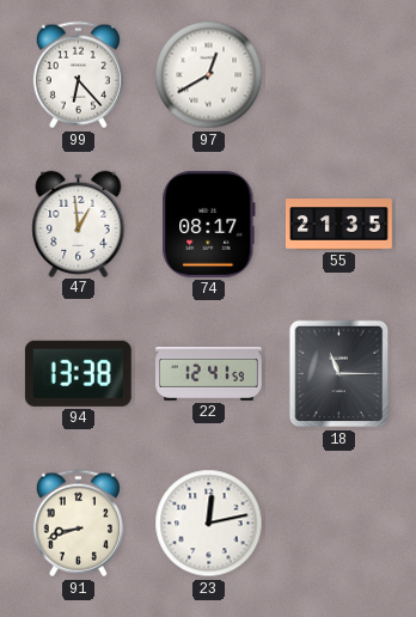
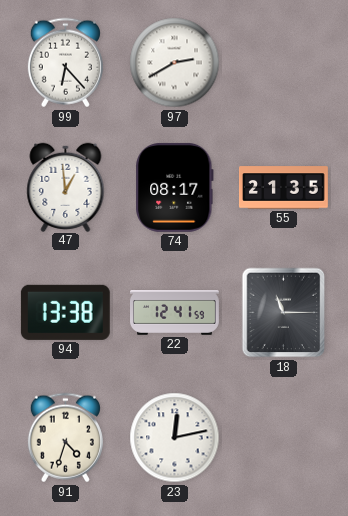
97: 12:40 -> 2:40
91: 8:42 -> 4:33
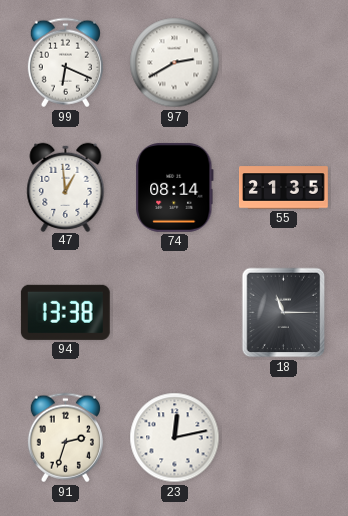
99: 6:23 -> 6:19
74: 08:17 -> 08:14
22: 12:41 -> none
91: 4:33 -> 2:33
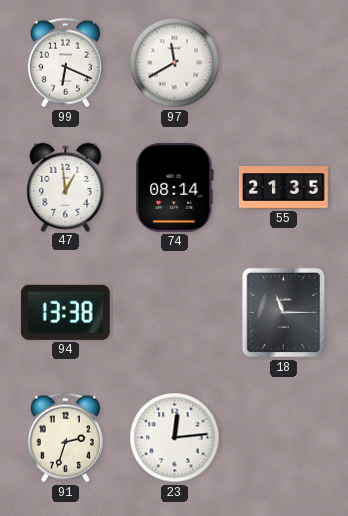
97: 2:40 -> 11:40
23: 12:13 -> 12:14
